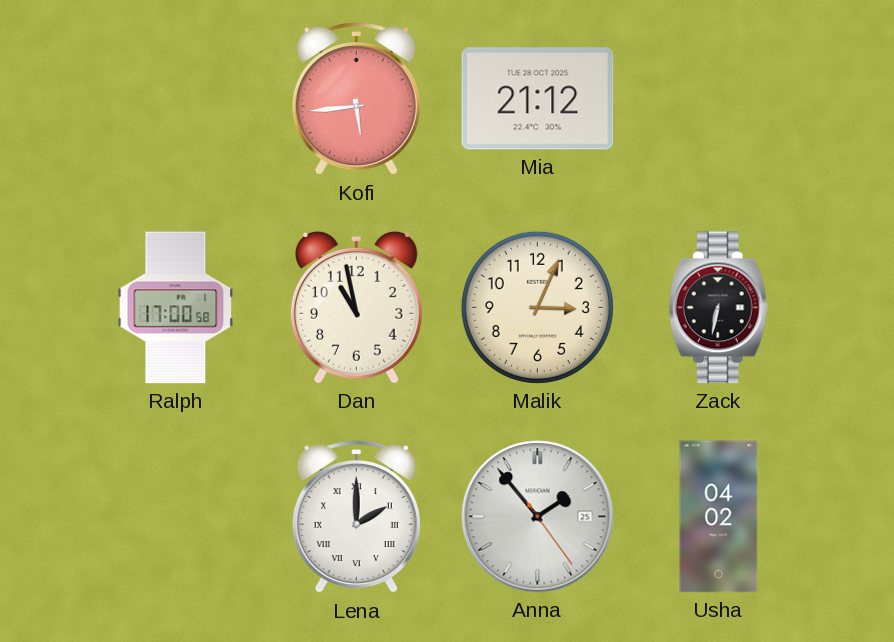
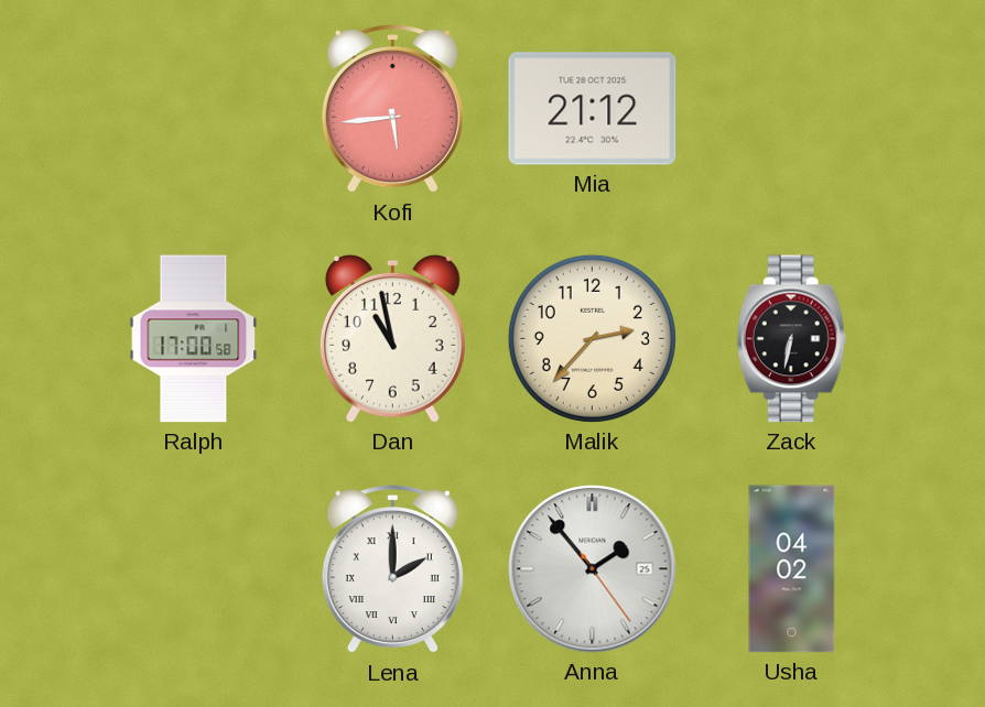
Malik: 3:04 -> 2:37
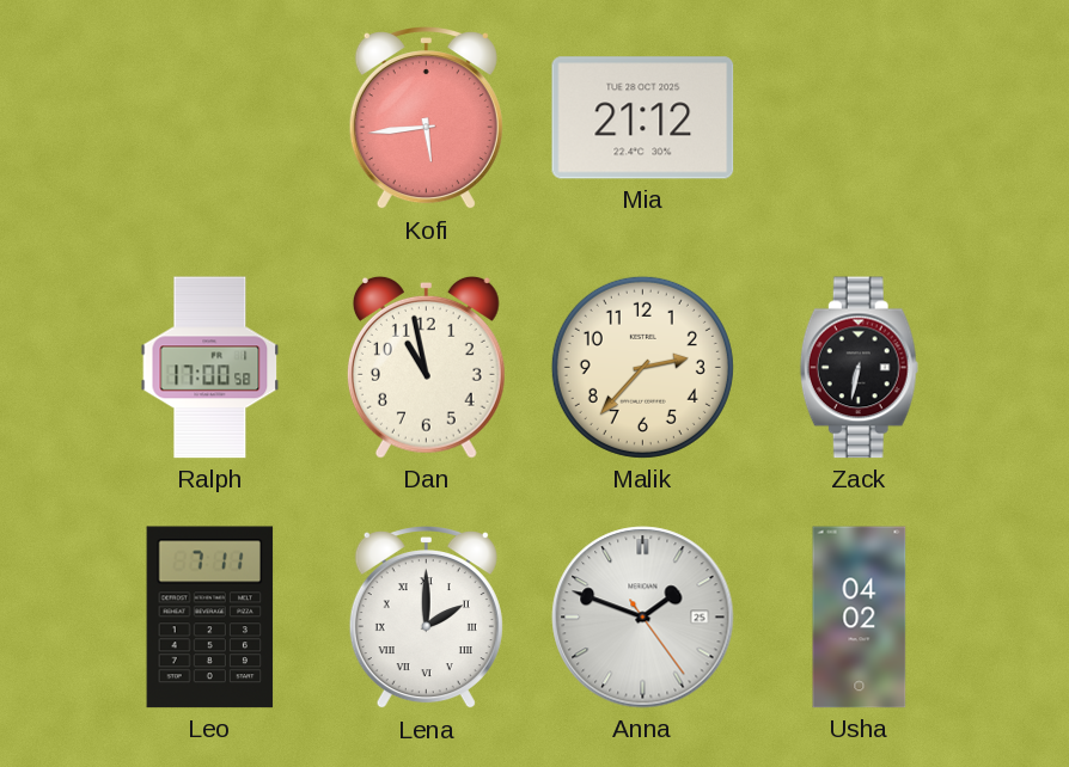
Leo: none -> 7:11
Anna: 1:53 -> 1:48
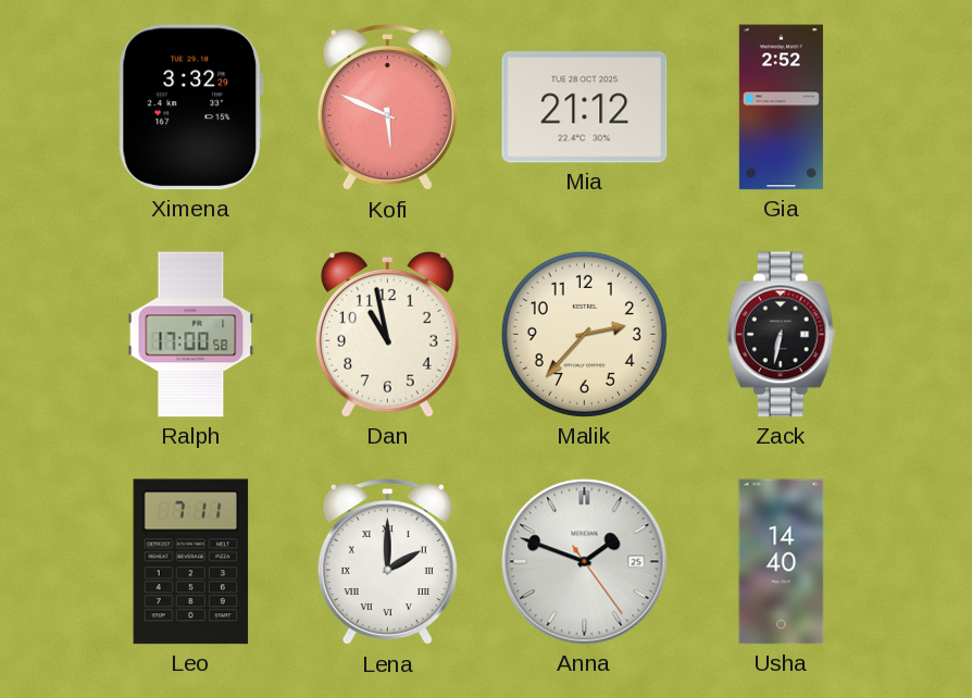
Ximena: none -> 3:32
Kofi: 5:44 -> 5:49
Gia: none -> 2:52
Usha: 04:02 -> 14:40
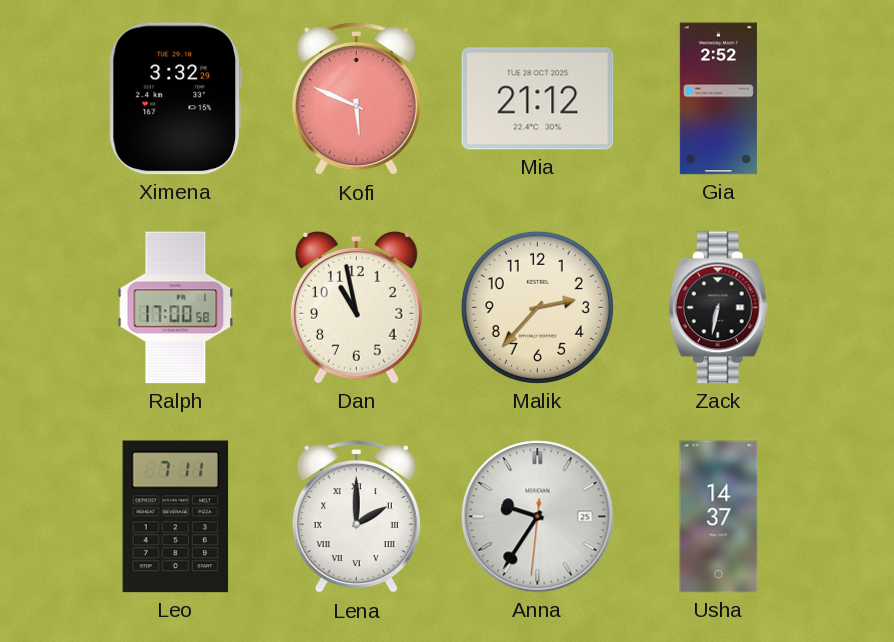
Anna: 1:48 -> 9:35
Usha: 14:40 -> 14:37
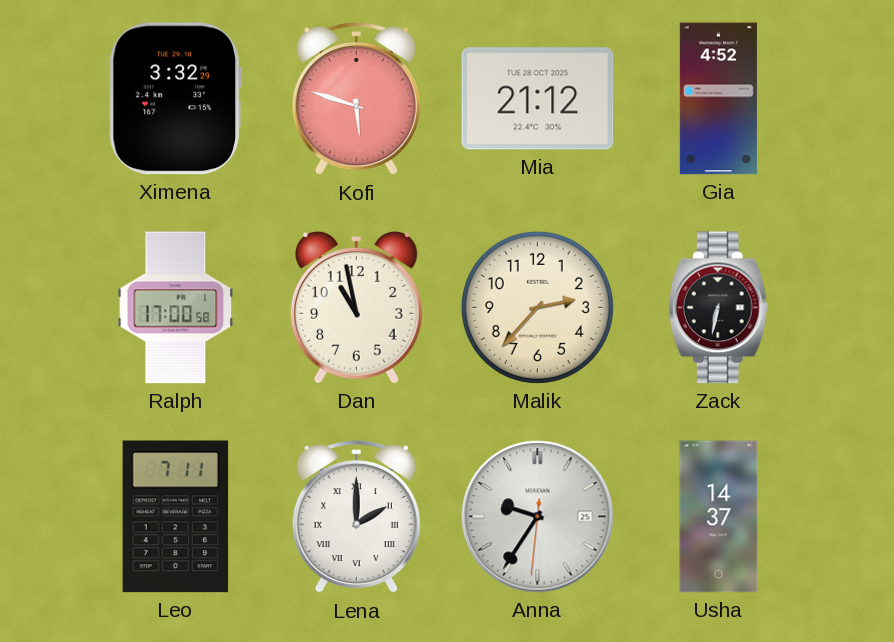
Kofi: 5:49 -> 5:48
Gia: 2:52 -> 4:52
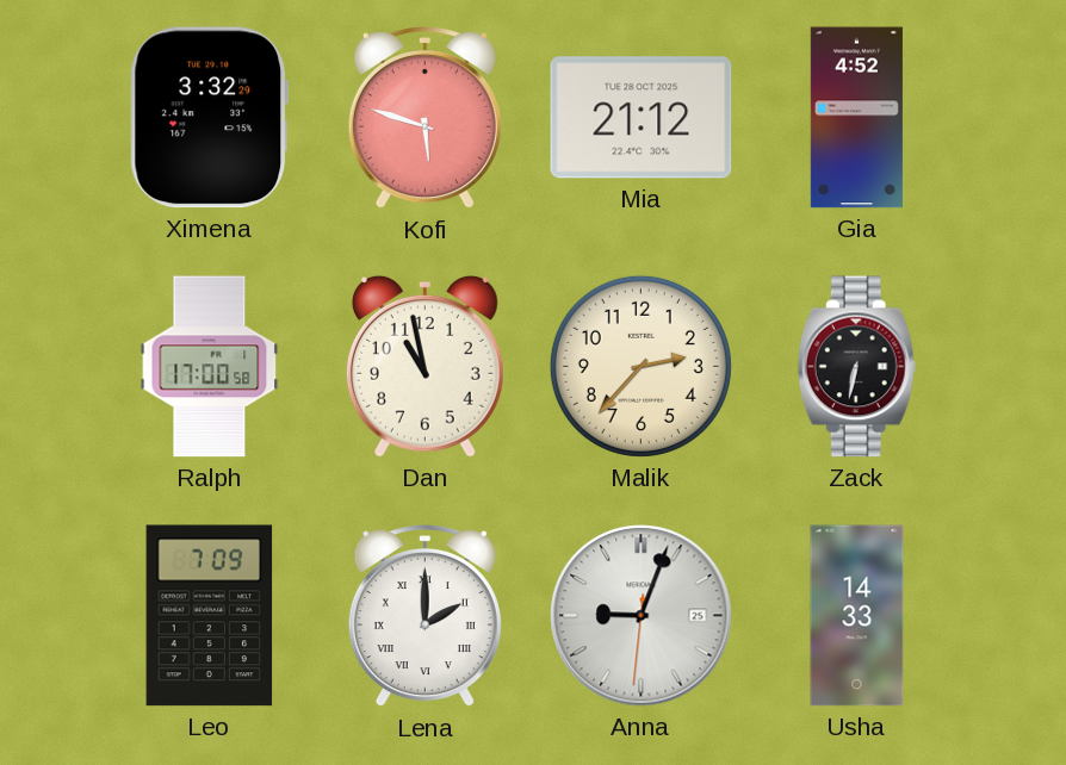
Leo: 7:11 -> 7:09
Anna: 9:35 -> 9:03
Usha: 14:37 -> 14:33
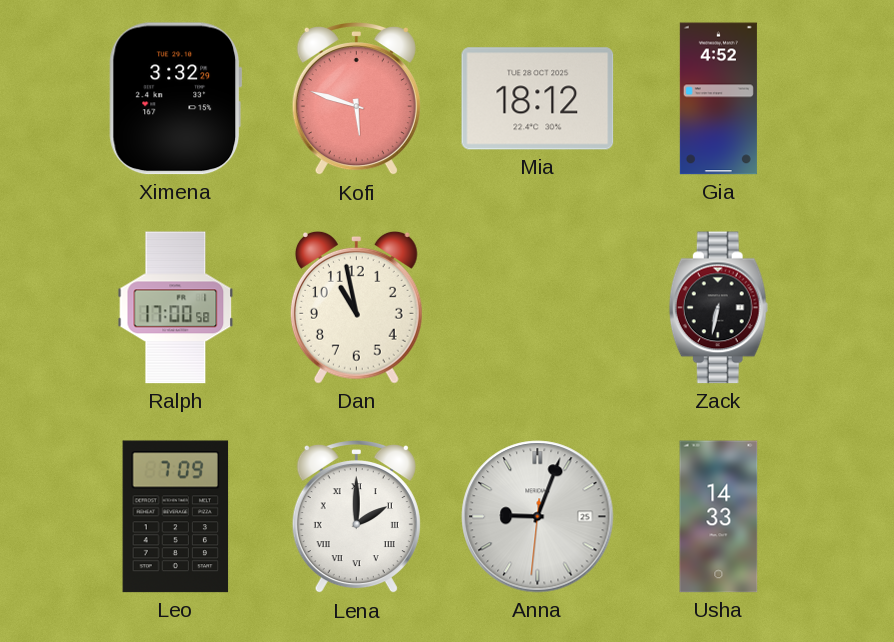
Mia: 21:12 -> 18:12
Malik: 2:37 -> none
